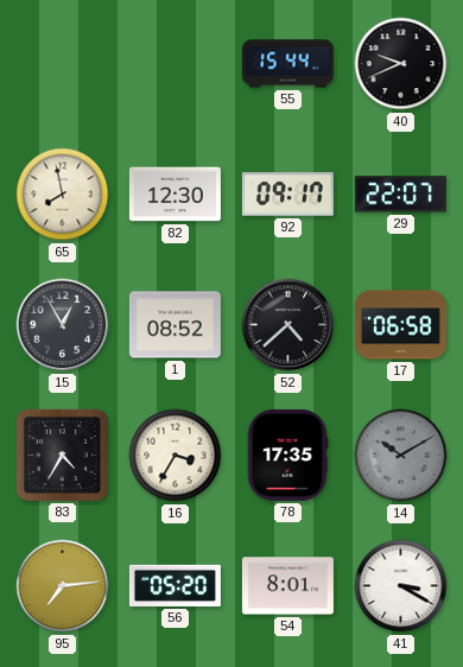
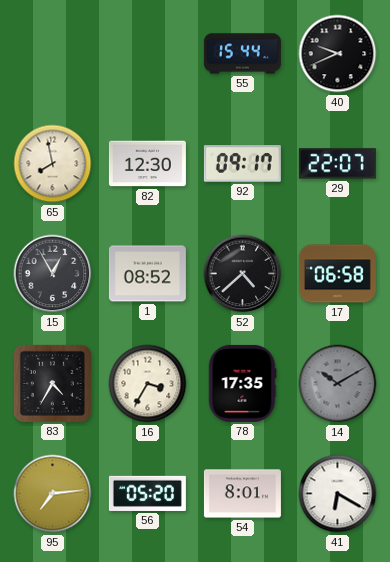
41: 3:20 -> 6:20
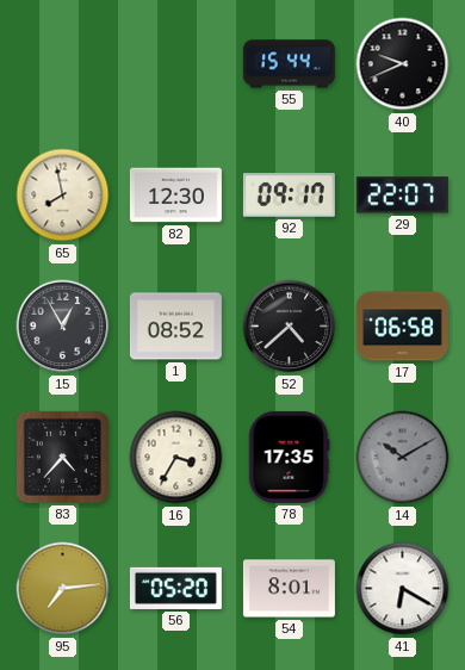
83: 4:35 -> 4:37
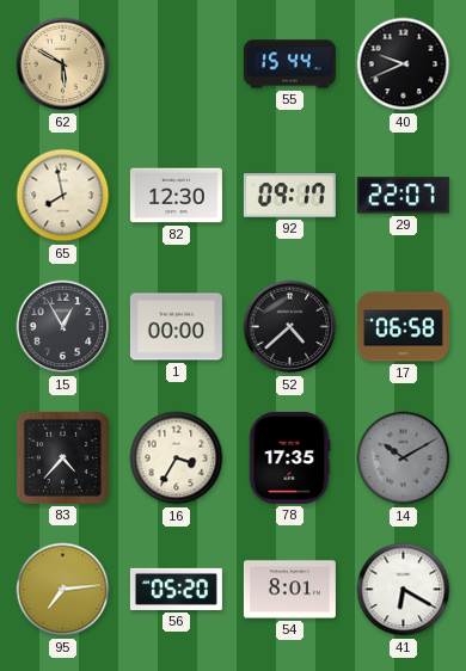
62: none -> 5:50
1: 08:52 -> 00:00
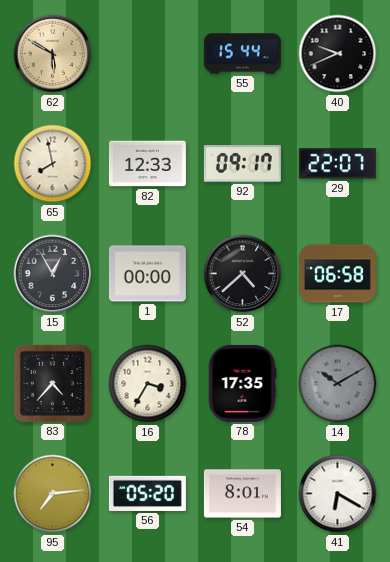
82: 12:30 -> 12:33
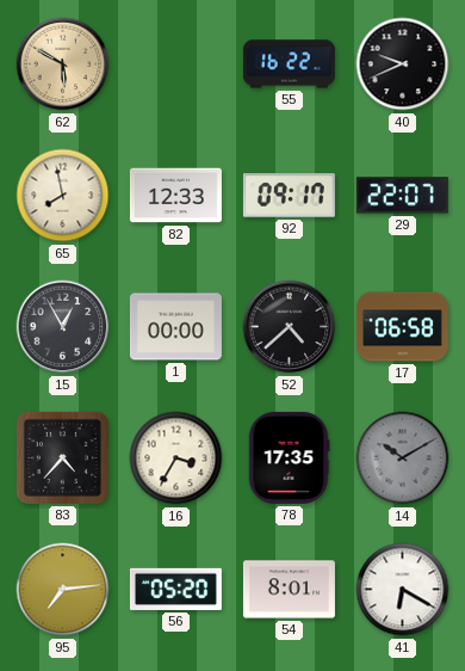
55: 15:44 -> 16:22
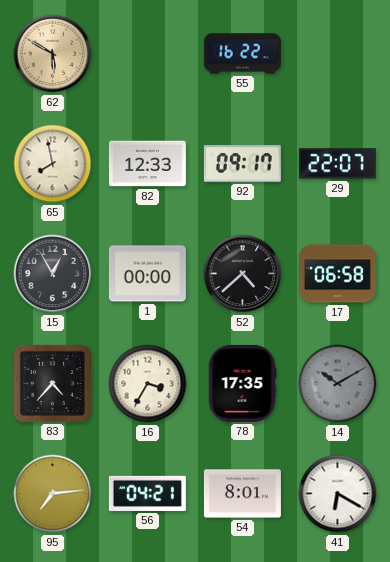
40: 9:41 -> none
56: 05:20 -> 04:21
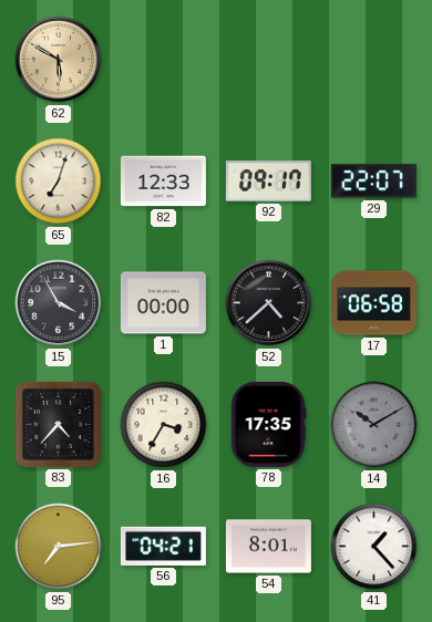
55: 16:22 -> none
65: 7:58 -> 7:03
15: 12:55 -> 3:55
41: 6:20 -> 1:23
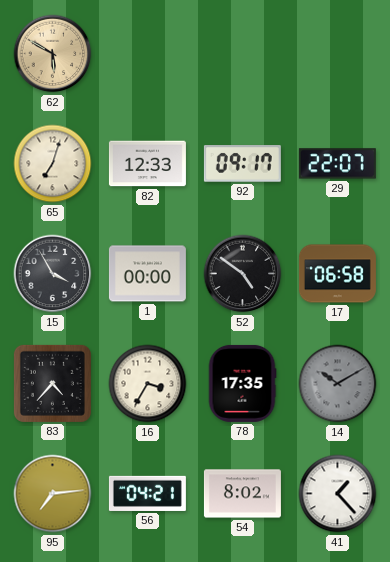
52: 4:38 -> 4:51
54: 8:01 -> 8:02
